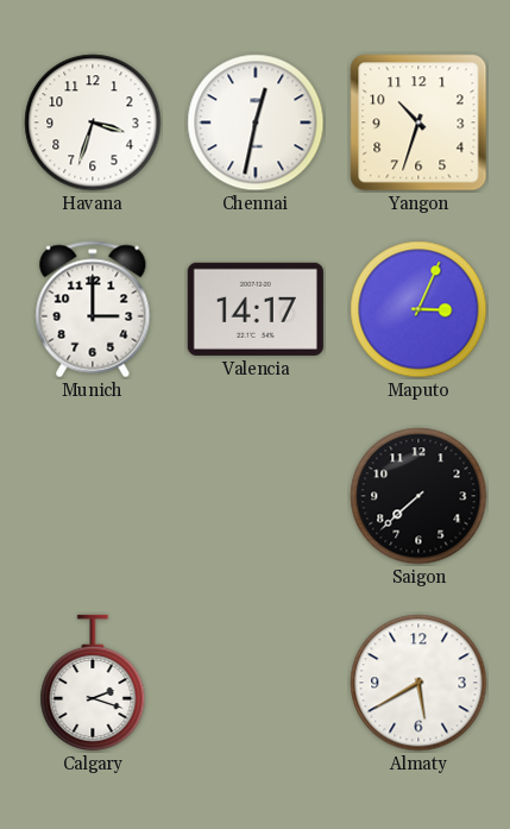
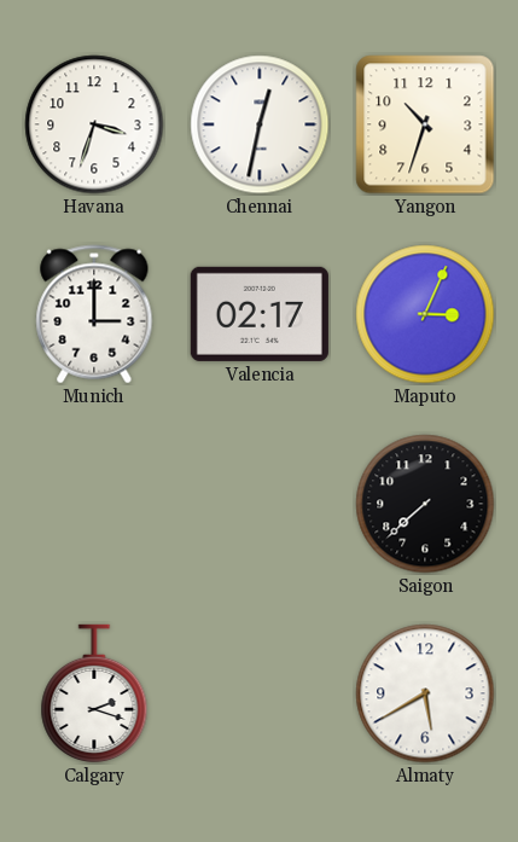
Valencia: 14:17 -> 02:17
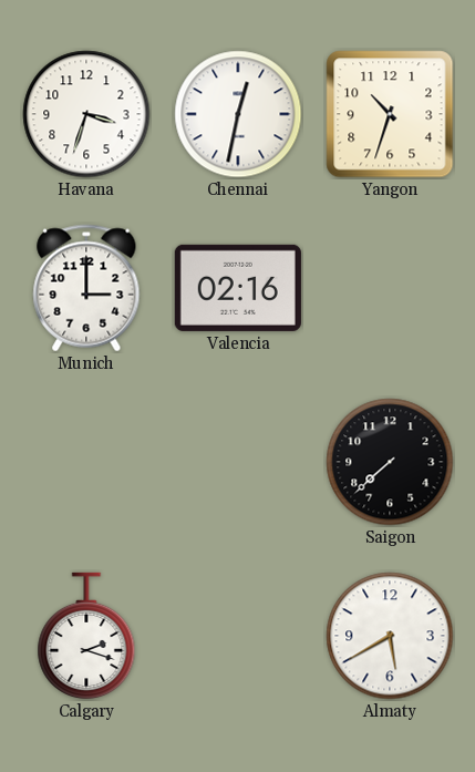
Valencia: 02:17 -> 02:16
Maputo: 3:04 -> none
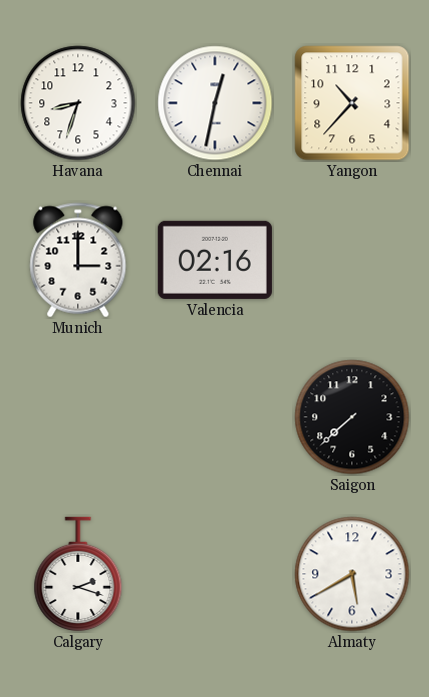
Havana: 3:33 -> 8:33
Yangon: 10:33 -> 10:37
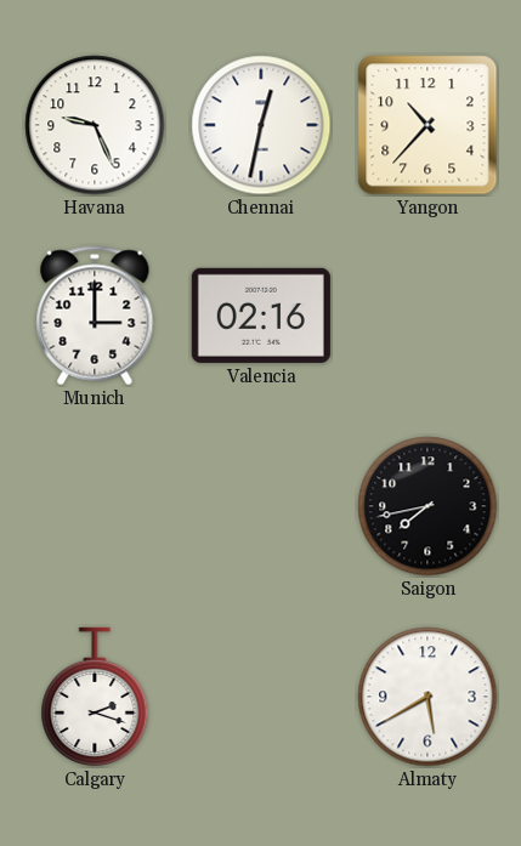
Havana: 8:33 -> 9:26
Saigon: 7:38 -> 7:43
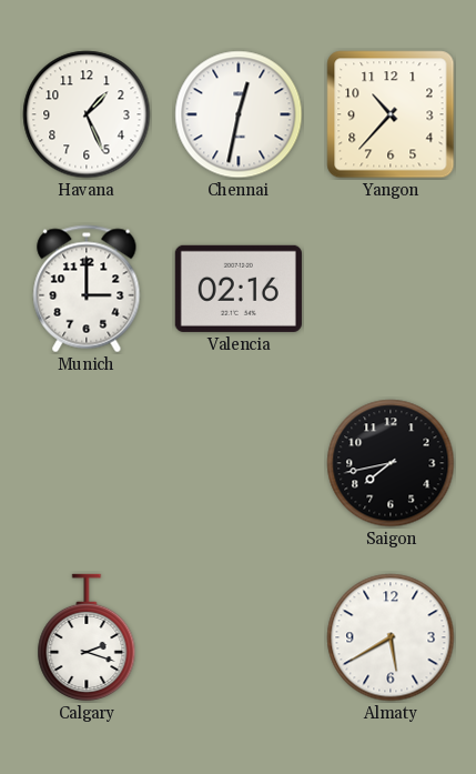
Havana: 9:26 -> 1:26
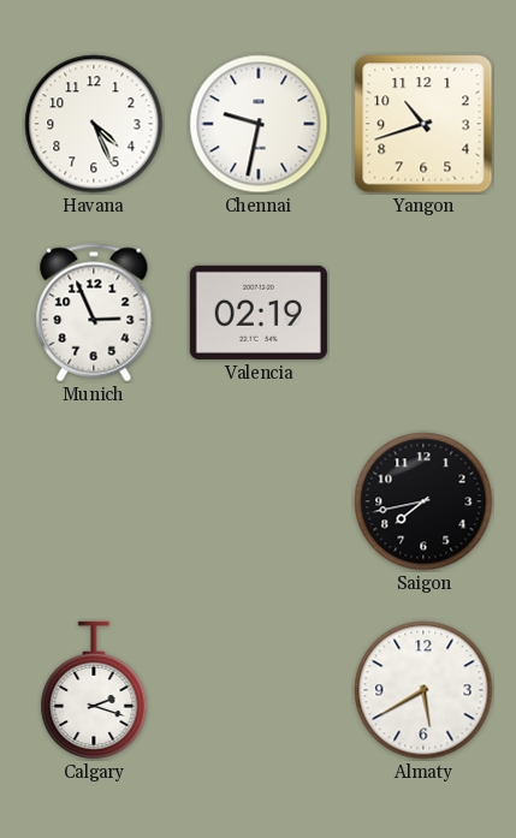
Havana: 1:26 -> 4:26
Chennai: 12:32 -> 9:32
Yangon: 10:37 -> 10:42
Munich: 3:00 -> 2:56
Valencia: 02:16 -> 02:19
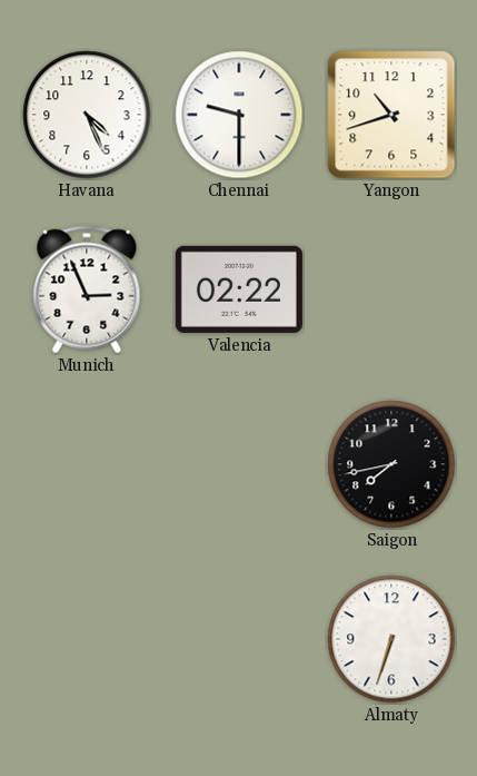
Chennai: 9:32 -> 9:30
Valencia: 02:19 -> 02:22
Calgary: 2:18 -> none
Almaty: 5:40 -> 6:33
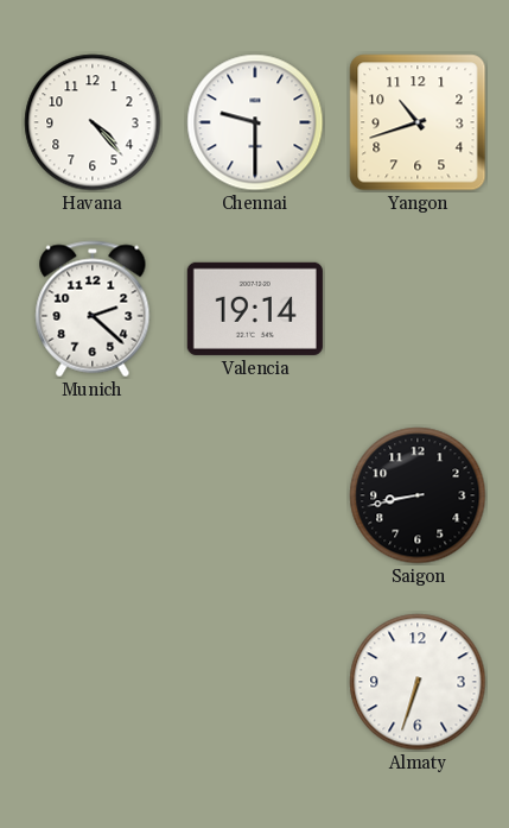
Havana: 4:26 -> 4:23
Munich: 2:56 -> 2:22
Valencia: 02:22 -> 19:14
Saigon: 7:43 -> 8:43
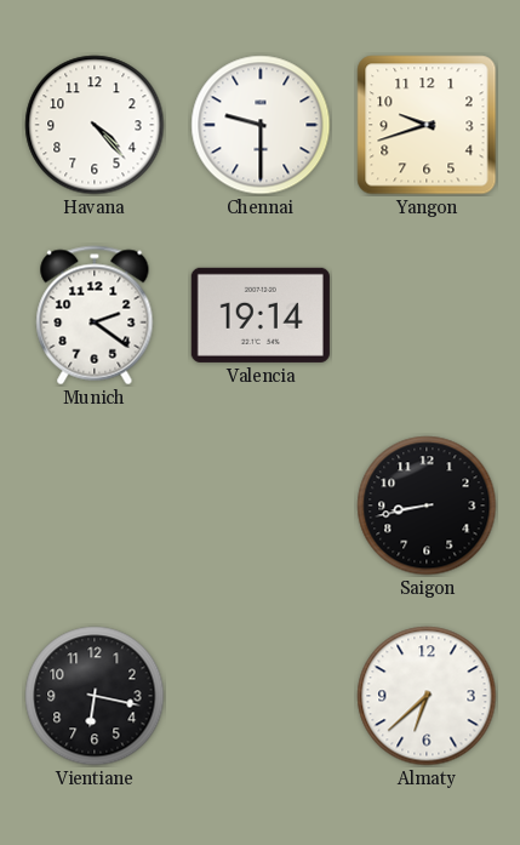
Yangon: 10:42 -> 9:42
Munich: 2:22 -> 2:21
Vientiane: none -> 6:17
Almaty: 6:33 -> 6:38
